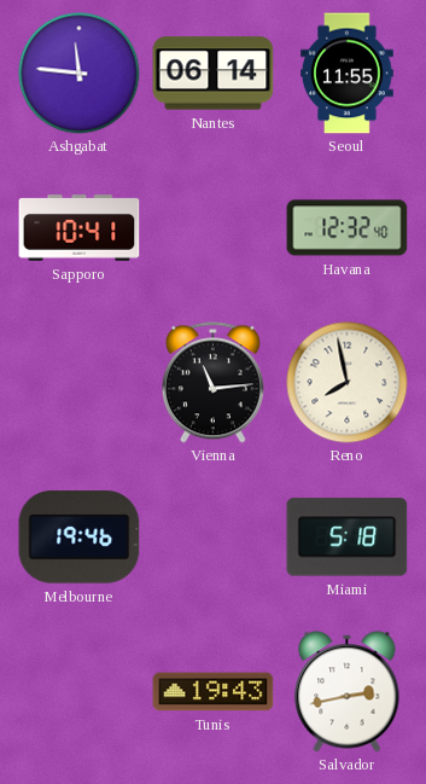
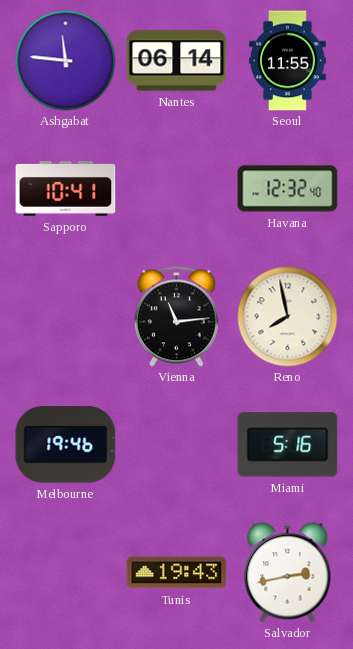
Miami: 5:18 -> 5:16
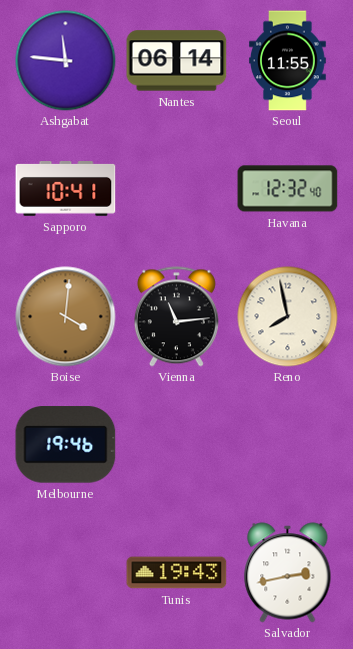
Boise: none -> 4:01
Miami: 5:16 -> none
